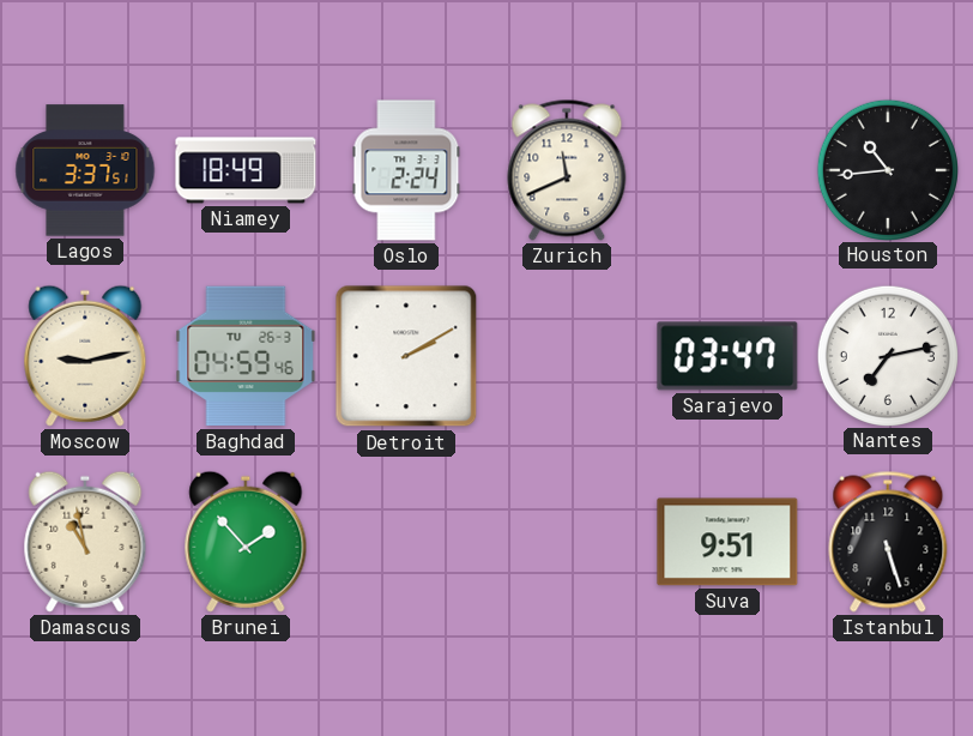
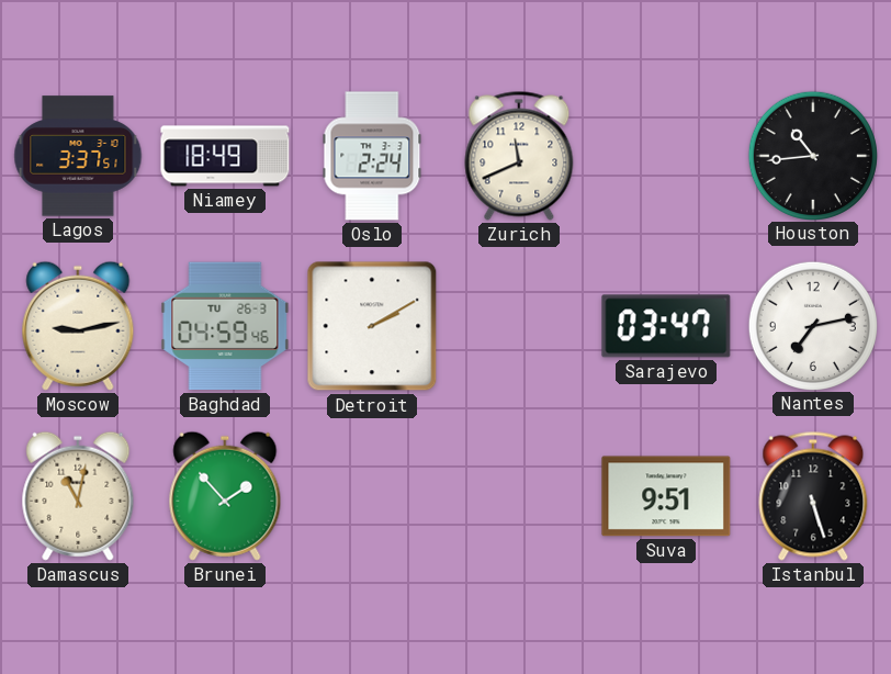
Damascus: 10:58 -> 11:02
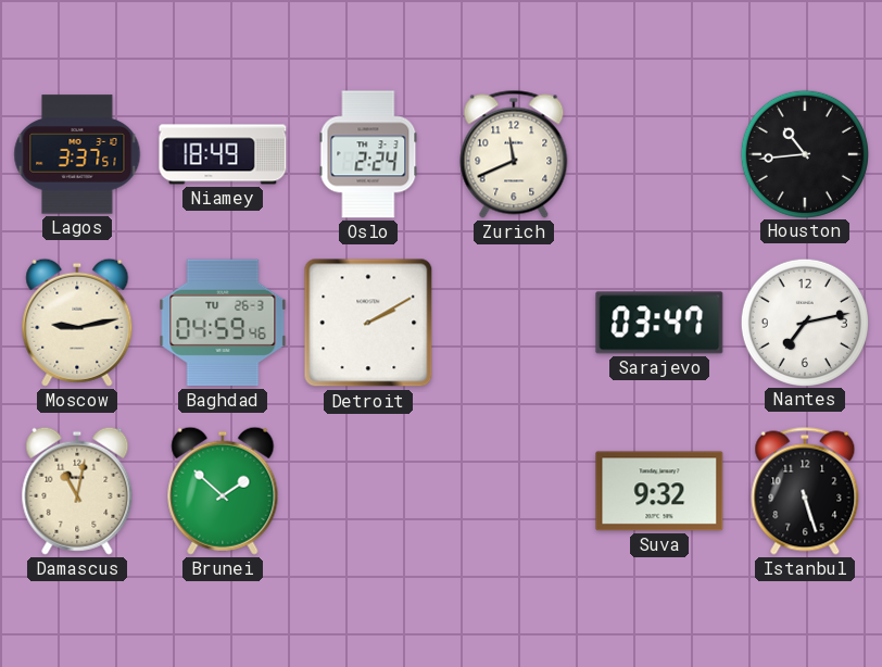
Brunei: 1:53 -> 1:52
Suva: 9:51 -> 9:32
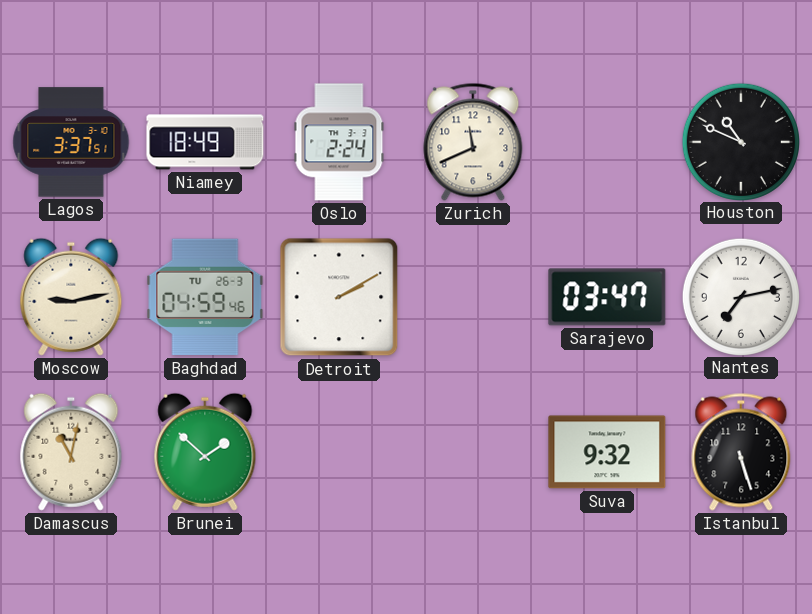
Houston: 10:44 -> 10:49
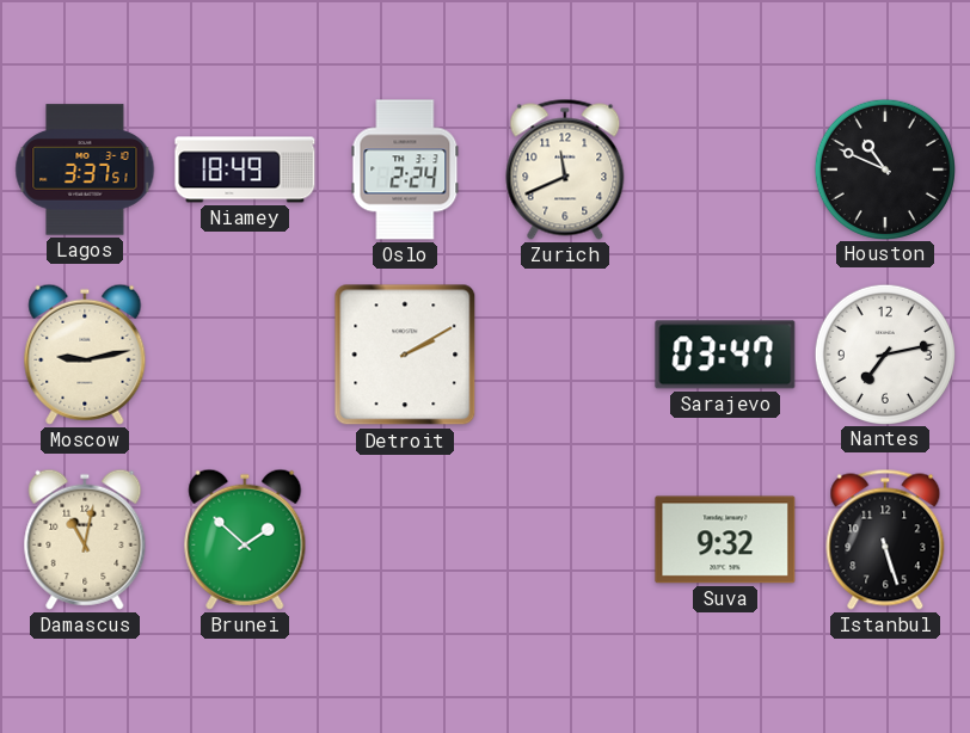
Baghdad: 04:59 -> none
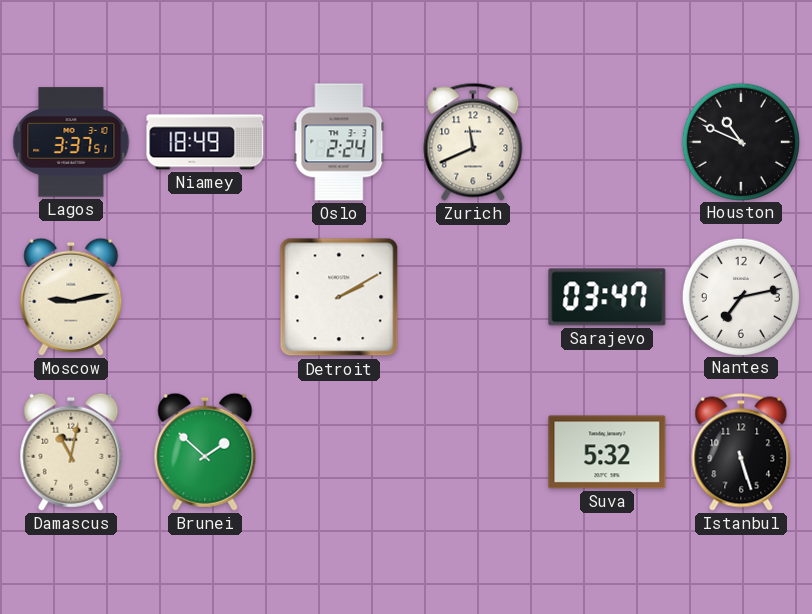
Suva: 9:32 -> 5:32
